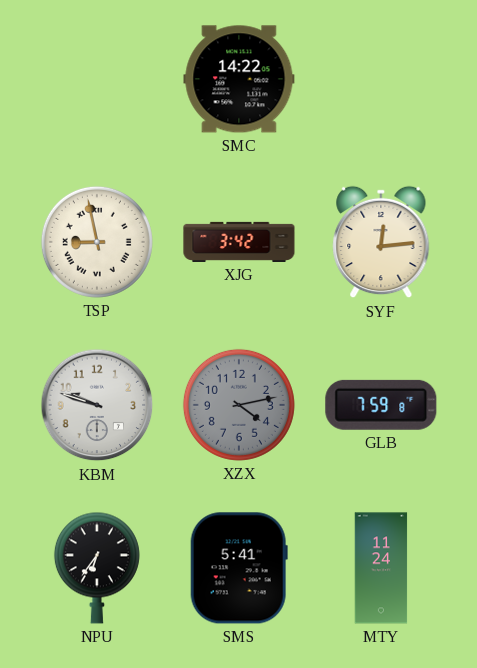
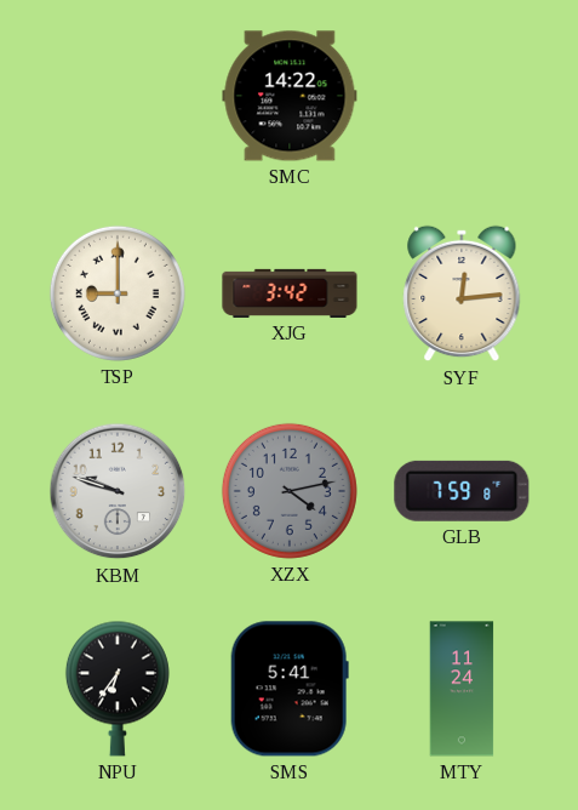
TSP: 8:58 -> 9:00
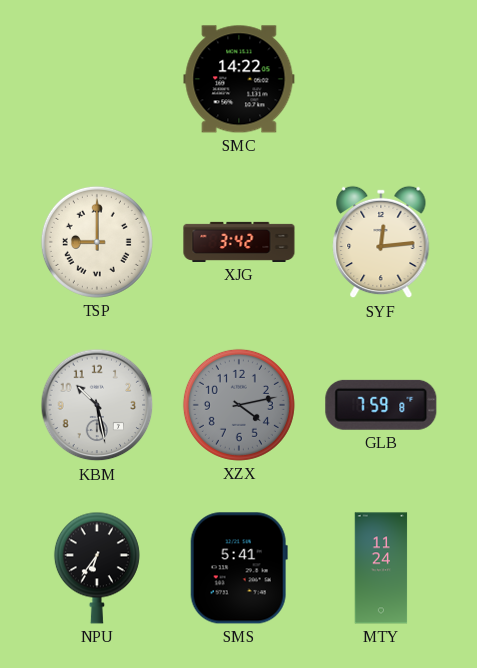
KBM: 9:48 -> 10:28
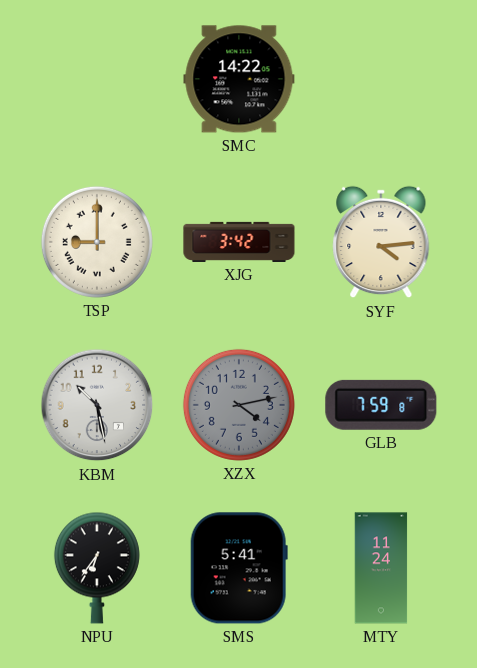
SYF: 12:14 -> 4:14
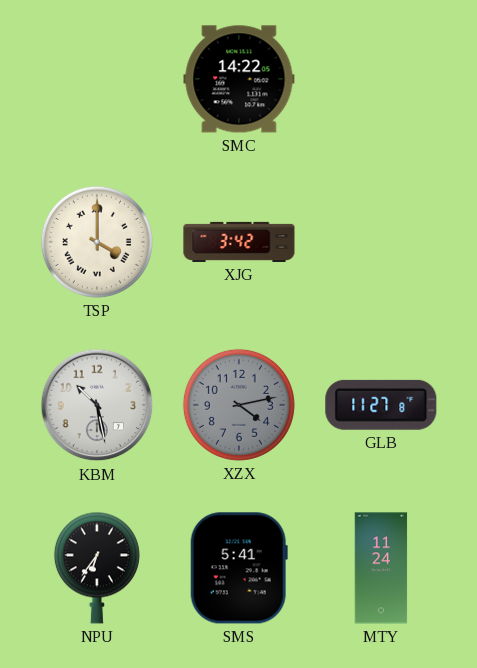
TSP: 9:00 -> 4:00
SYF: 4:14 -> none
GLB: 7:59 -> 11:27
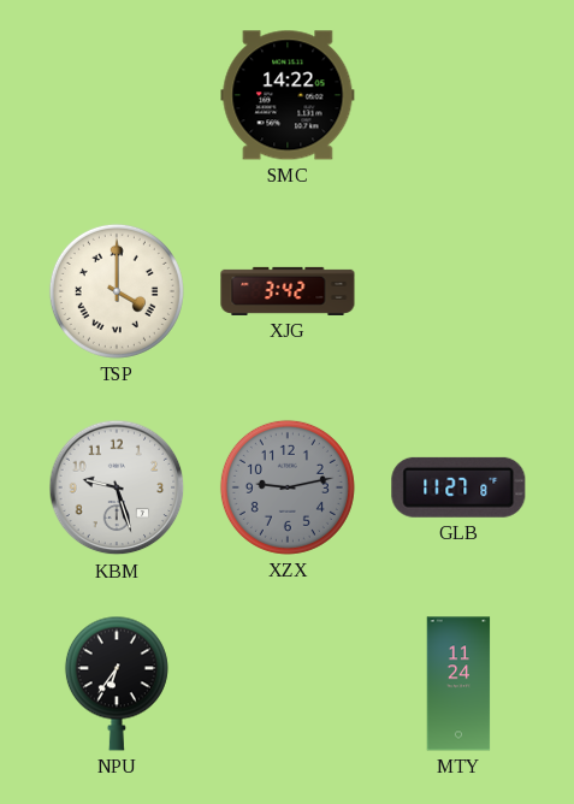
KBM: 10:28 -> 9:27
XZX: 4:13 -> 9:13
SMS: 5:41 -> none
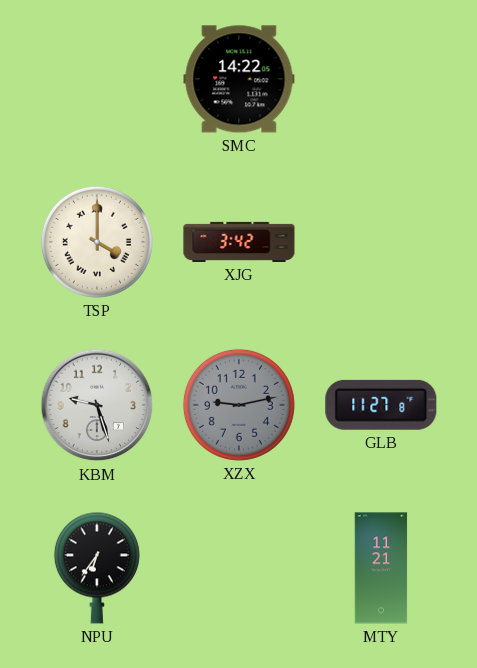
MTY: 11:24 -> 11:21
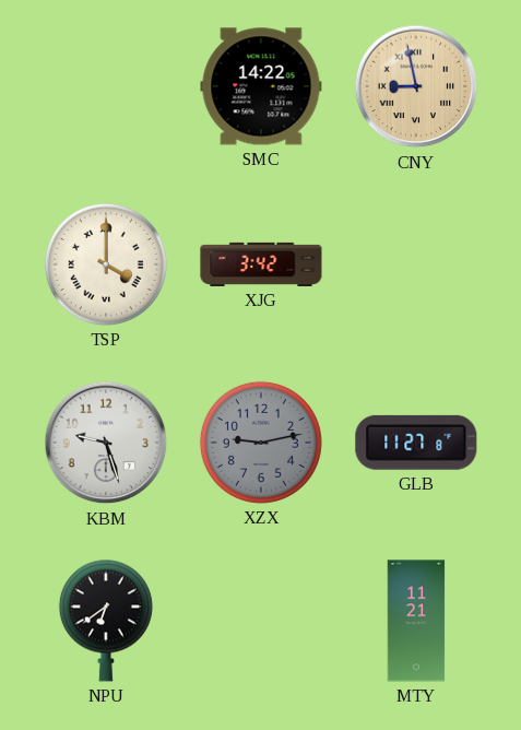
CNY: none -> 8:58
NPU: 6:36 -> 6:39
